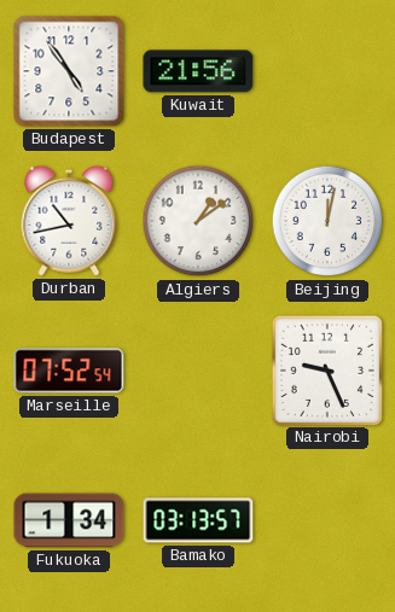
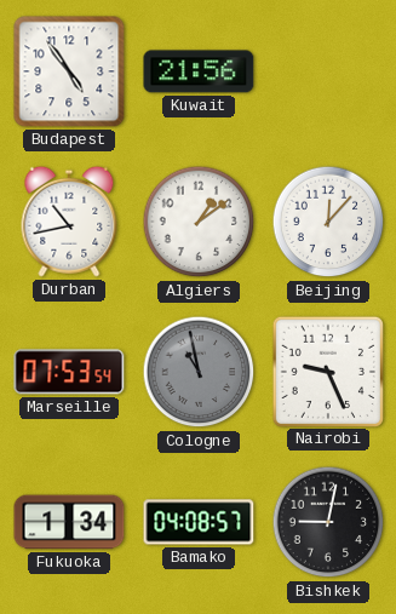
Beijing: 12:02 -> 12:07
Marseille: 07:52 -> 07:53
Cologne: none -> 10:58
Bamako: 03:13 -> 04:08
Bishkek: none -> 9:02
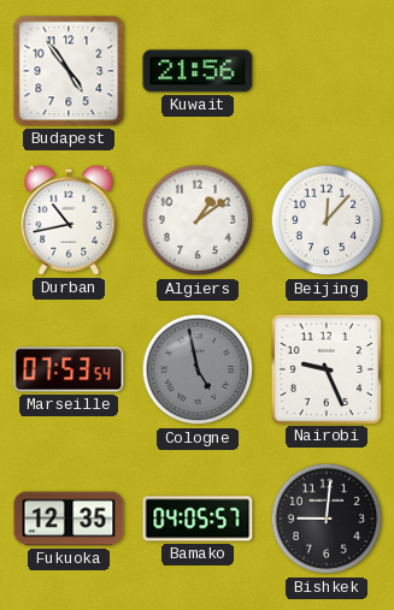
Cologne: 10:58 -> 4:58
Fukuoka: 1:34 -> 12:35
Bamako: 04:08 -> 04:05
Bishkek: 9:02 -> 9:01
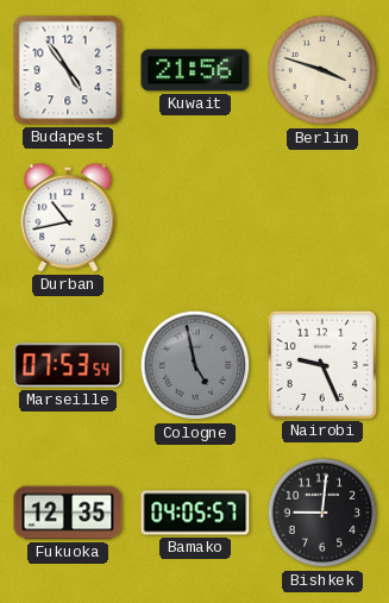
Berlin: none -> 3:48
Algiers: 1:09 -> none
Beijing: 12:07 -> none
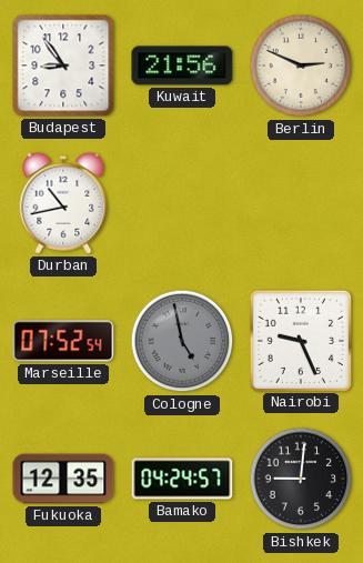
Budapest: 4:54 -> 8:54
Berlin: 3:48 -> 2:49
Marseille: 07:53 -> 07:52
Bamako: 04:05 -> 04:24
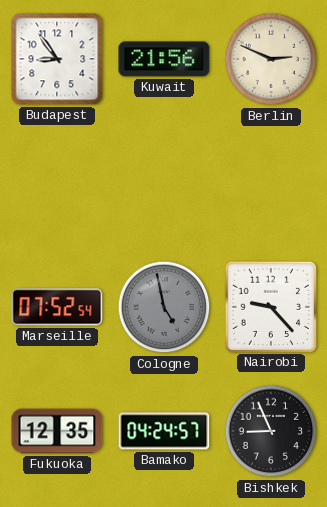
Durban: 10:43 -> none
Nairobi: 9:26 -> 9:23
Bishkek: 9:01 -> 8:56
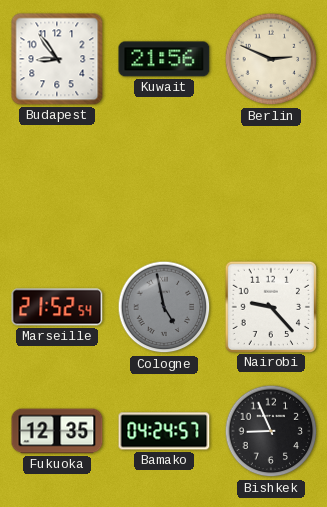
Marseille: 07:52 -> 21:52
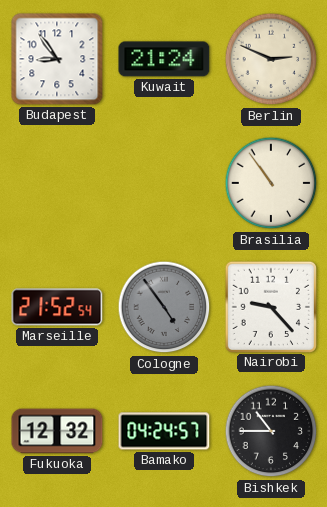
Kuwait: 21:56 -> 21:24
Brasilia: none -> 10:54
Cologne: 4:58 -> 4:54
Fukuoka: 12:35 -> 12:32
Bishkek: 8:56 -> 10:45
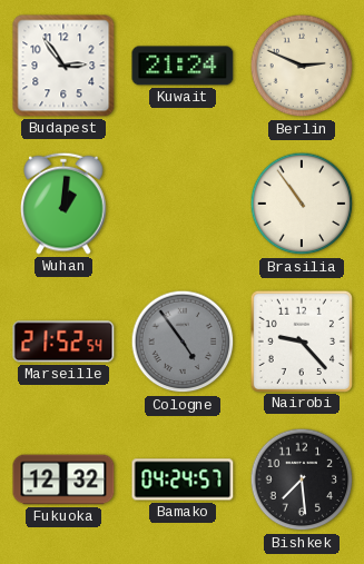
Budapest: 8:54 -> 2:54
Wuhan: none -> 1:01
Bishkek: 10:45 -> 7:29
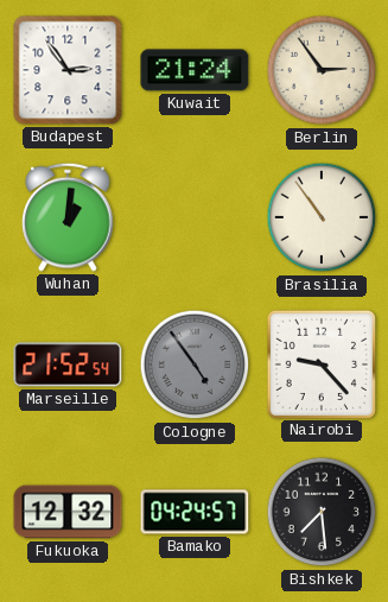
Berlin: 2:49 -> 2:54
